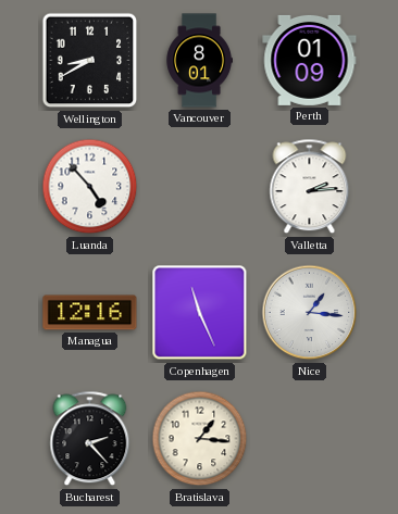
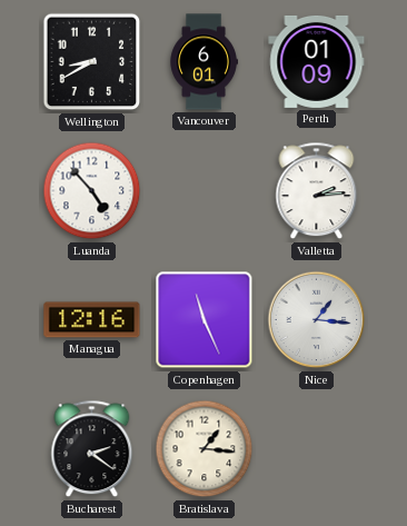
Vancouver: 8:01 -> 6:01
Bucharest: 2:23 -> 2:21
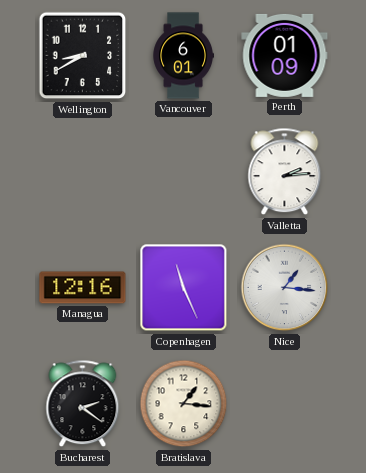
Luanda: 4:53 -> none
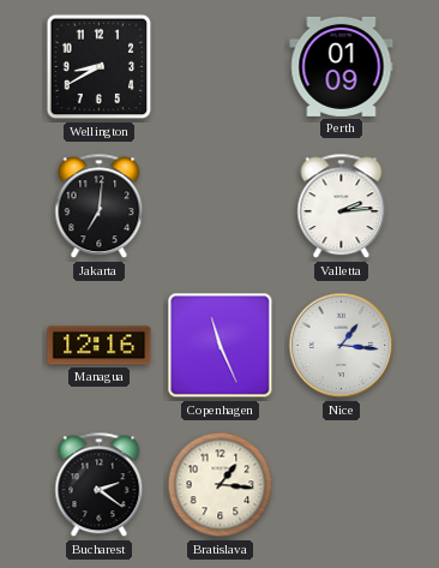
Vancouver: 6:01 -> none
Jakarta: none -> 7:01
